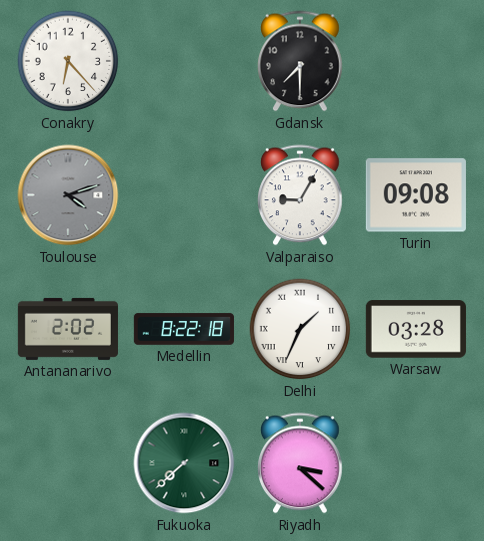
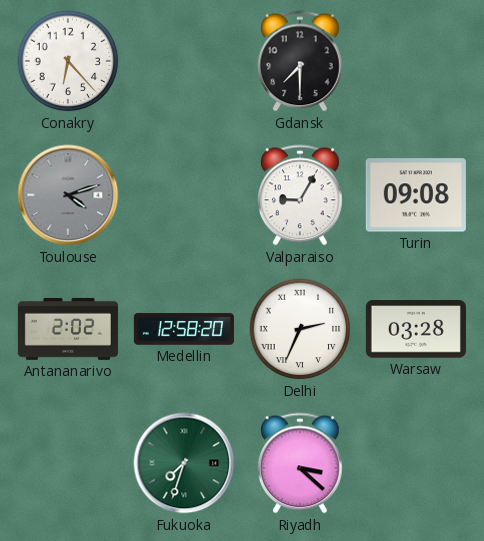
Medellin: 8:22 -> 12:58
Delhi: 1:34 -> 2:34
Fukuoka: 7:38 -> 7:33
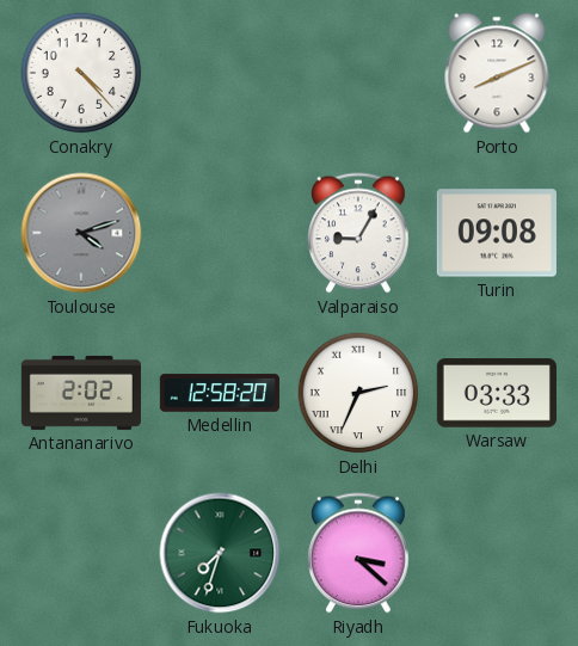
Conakry: 6:23 -> 4:23
Gdansk: 7:30 -> none
Porto: none -> 8:11
Warsaw: 03:28 -> 03:33
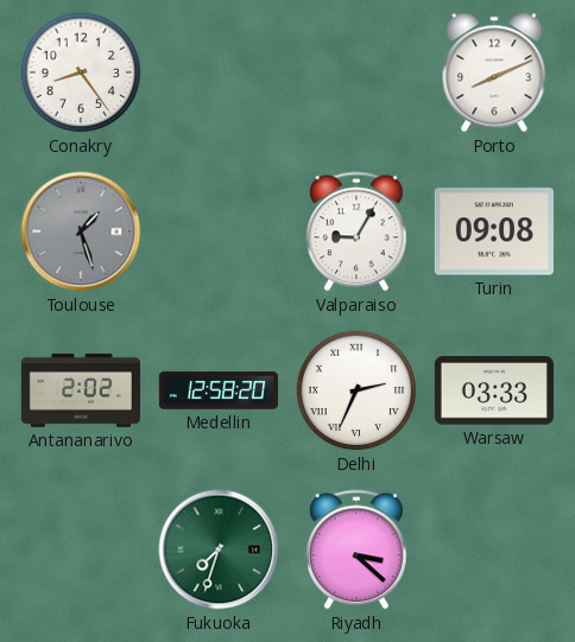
Conakry: 4:23 -> 8:24
Toulouse: 4:12 -> 1:27
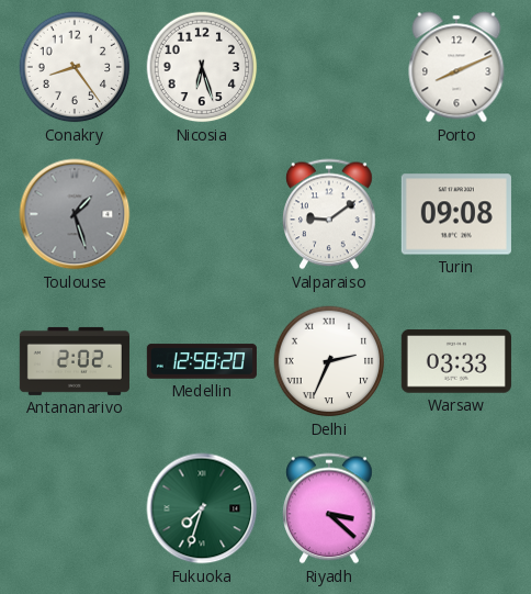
Nicosia: none -> 6:27
Valparaiso: 9:05 -> 9:09
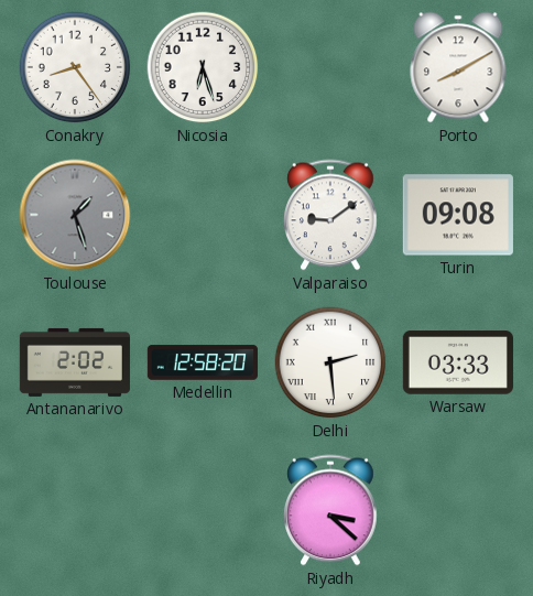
Porto: 8:11 -> 8:10
Delhi: 2:34 -> 2:29
Fukuoka: 7:33 -> none
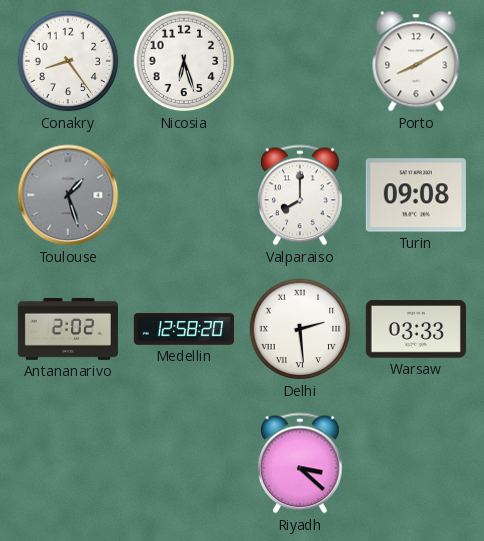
Valparaiso: 9:09 -> 8:00
